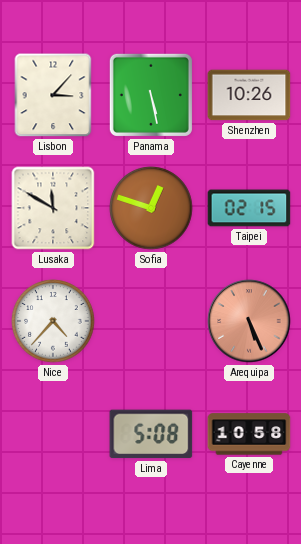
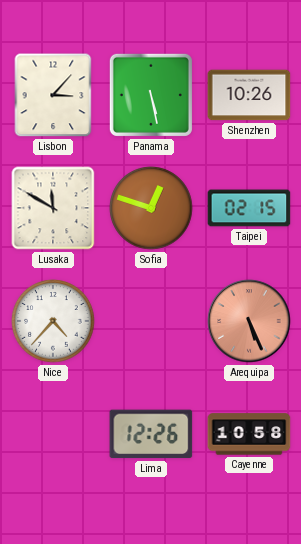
Lima: 5:08 -> 12:26
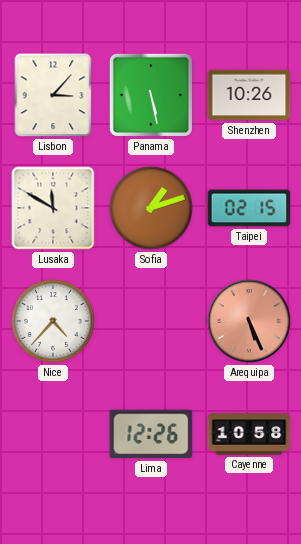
Sofia: 12:48 -> 1:12
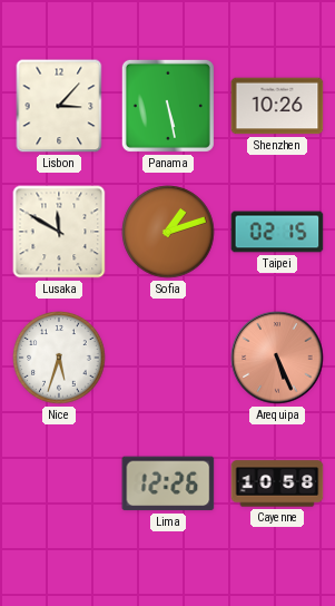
Nice: 4:37 -> 5:33
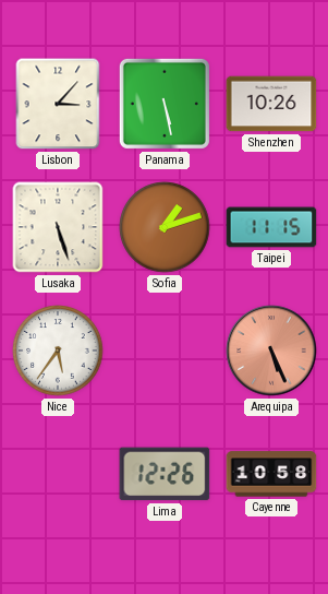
Lusaka: 11:50 -> 5:27
Taipei: 02:15 -> 11:15
Nice: 5:33 -> 5:36
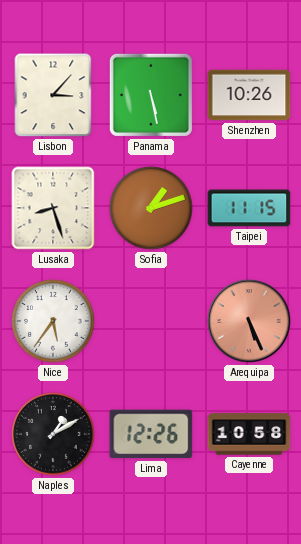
Lusaka: 5:27 -> 8:27
Naples: none -> 1:10
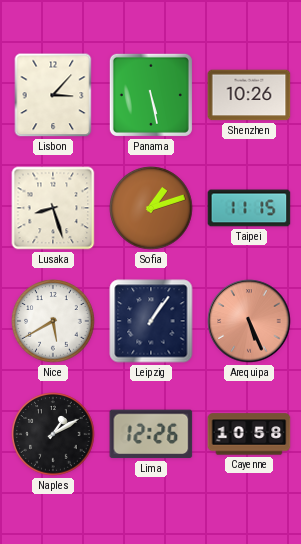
Nice: 5:36 -> 5:40
Leipzig: none -> 1:06
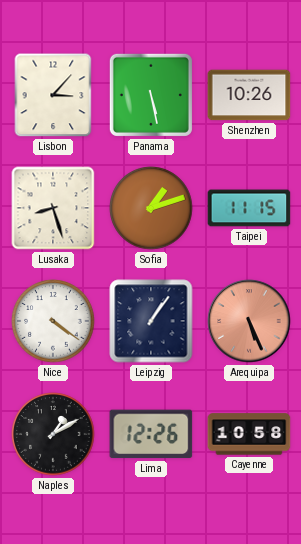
Nice: 5:40 -> 4:21
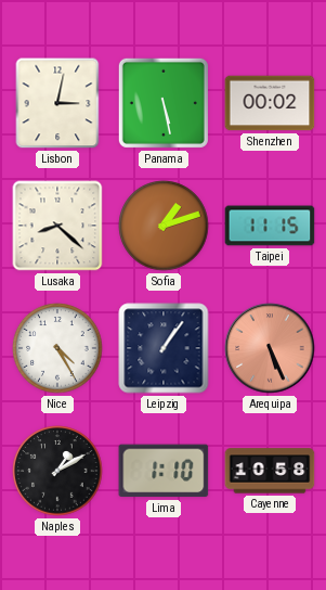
Lisbon: 3:07 -> 3:02
Shenzhen: 10:26 -> 00:02
Lusaka: 8:27 -> 8:22
Nice: 4:21 -> 4:25
Lima: 12:26 -> 1:10
